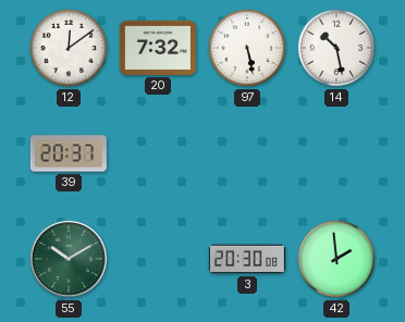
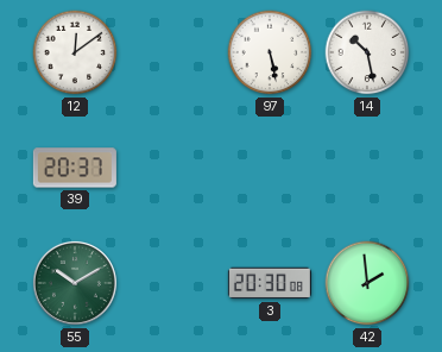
20: 7:32 -> none
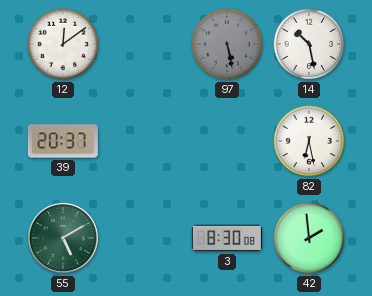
97 dial: white -> grey
82: none -> 6:28
55: 10:10 -> 5:10
3: 20:30 -> 8:30
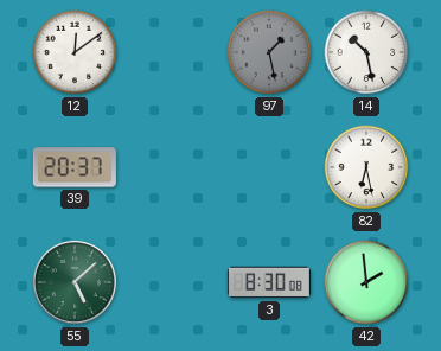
97: 5:28 -> 1:28
55: 5:10 -> 5:08
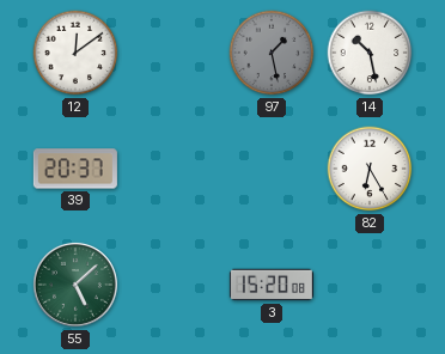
82: 6:28 -> 6:25
3: 8:30 -> 15:20
42: 1:59 -> none
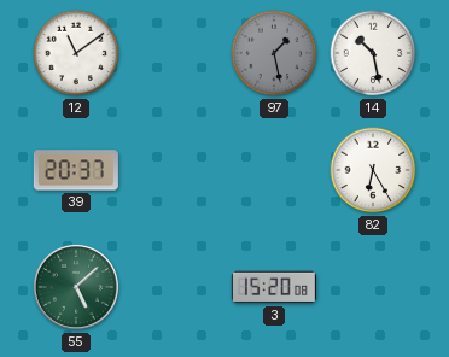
12: 12:09 -> 11:09
